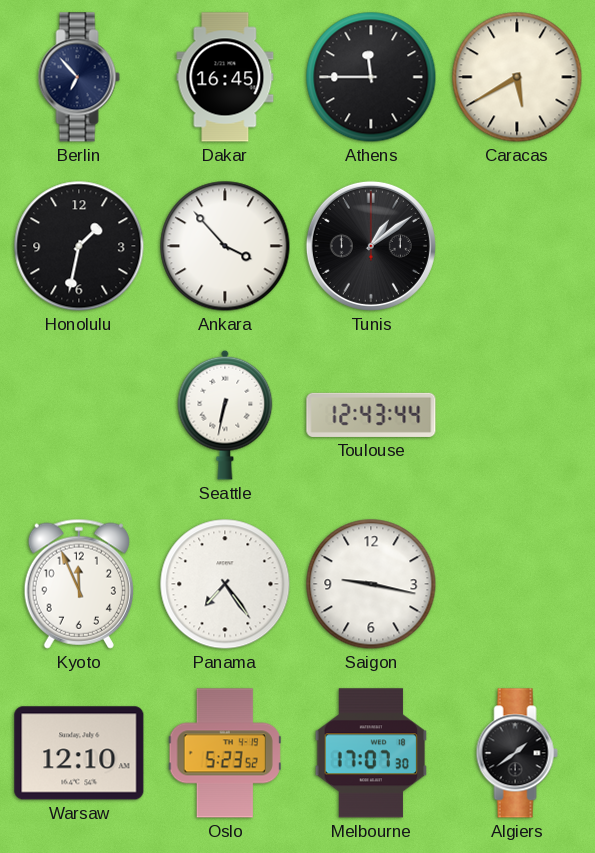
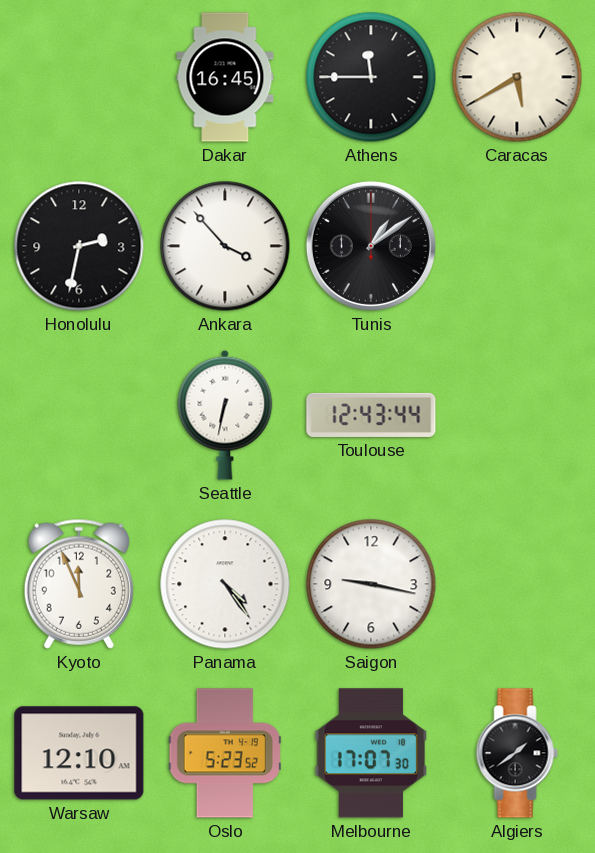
Berlin: 6:53 -> none
Honolulu: 1:32 -> 2:32
Panama: 7:24 -> 4:24
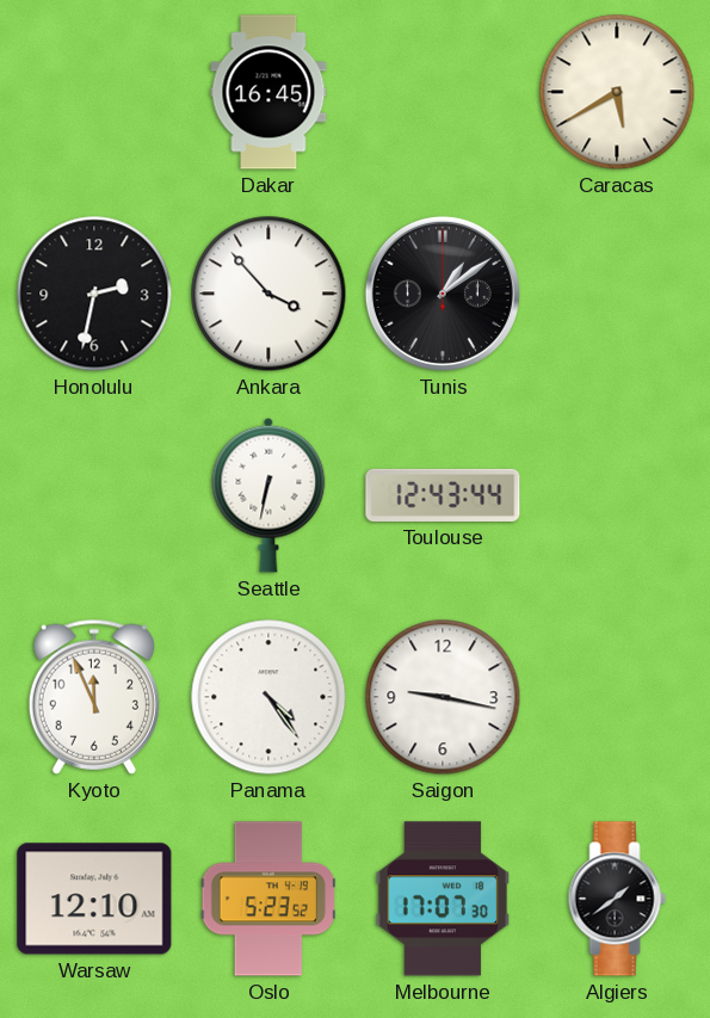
Athens: 11:45 -> none
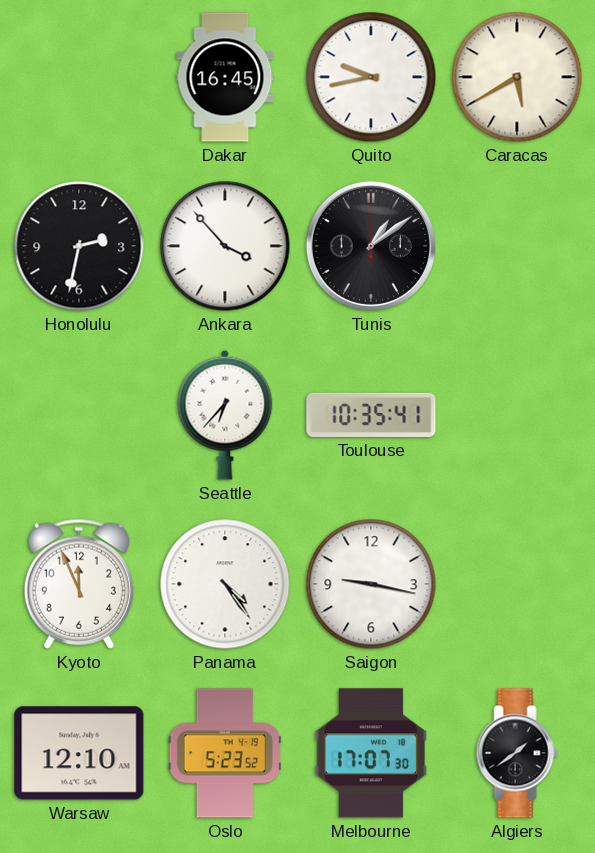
Quito: none -> 9:43
Seattle: 6:32 -> 6:37
Toulouse: 12:43 -> 10:35
